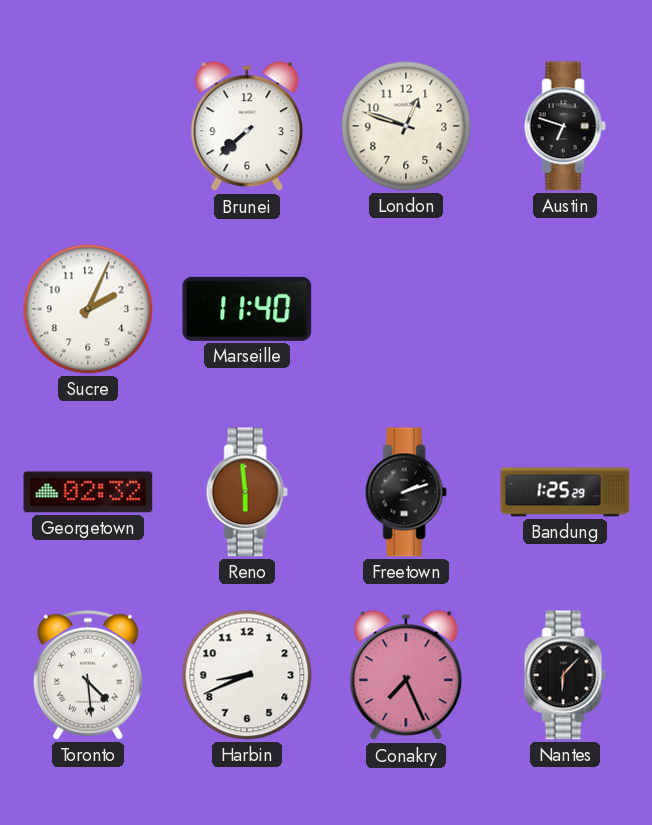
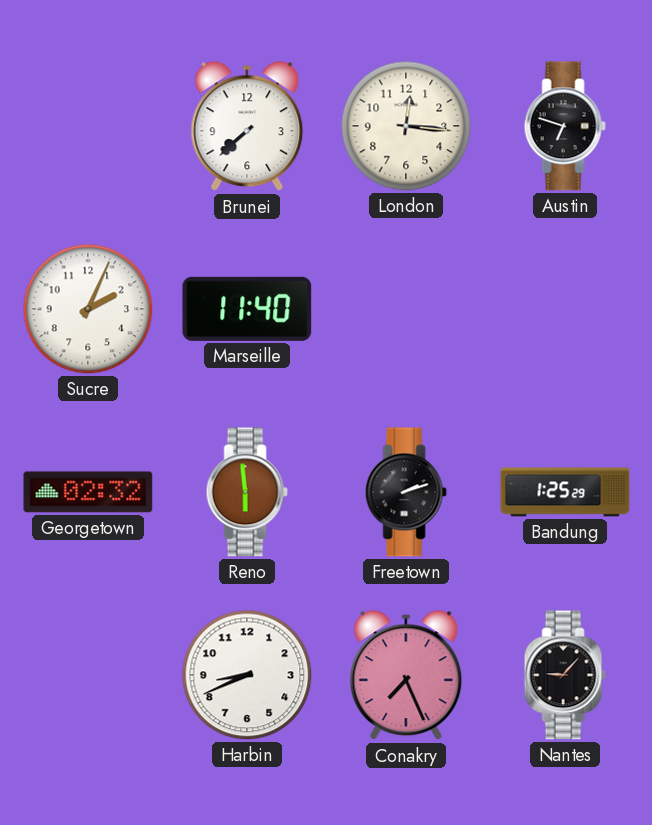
London: 12:48 -> 12:16
Toronto: 4:29 -> none
Nantes: 6:07 -> 9:07
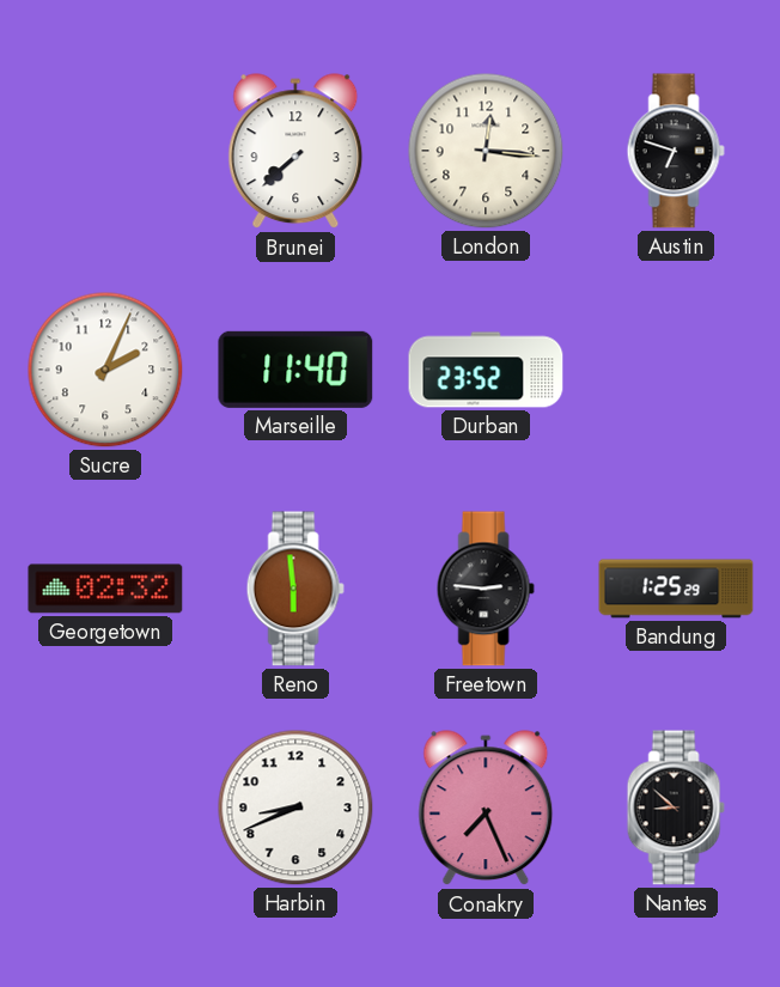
Durban: none -> 23:52
Freetown: 2:12 -> 2:46
Nantes: 9:07 -> 8:52
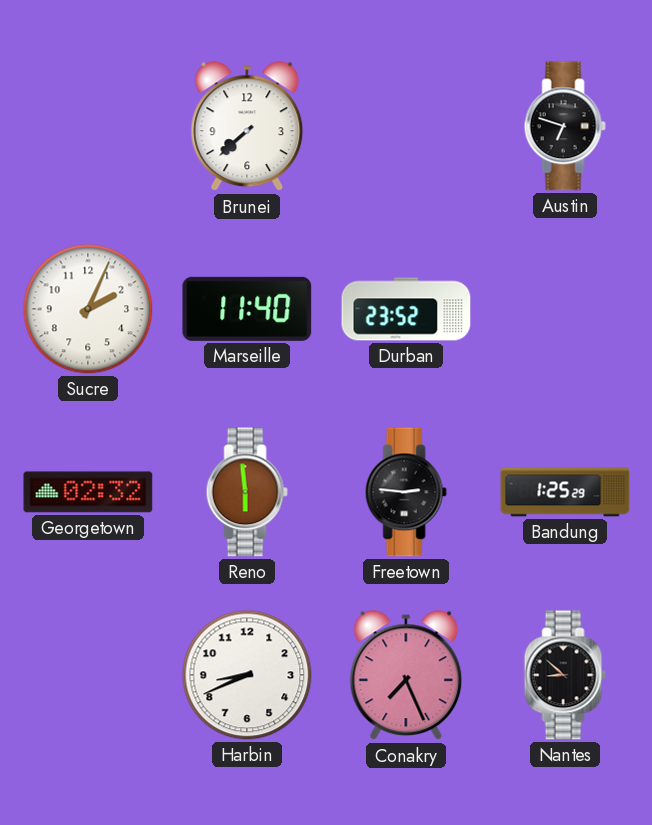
London: 12:16 -> none
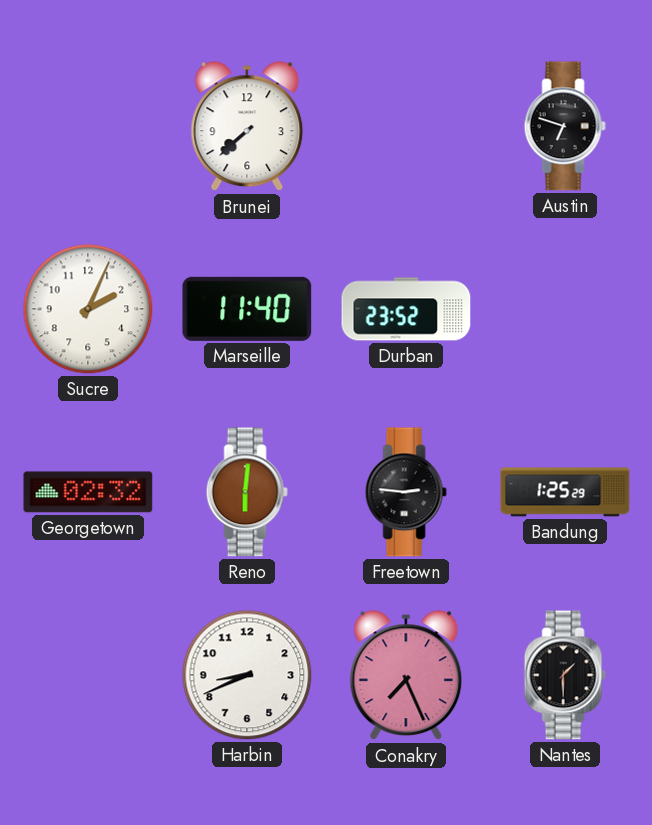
Reno: 5:59 -> 6:01
Nantes: 8:52 -> 1:30
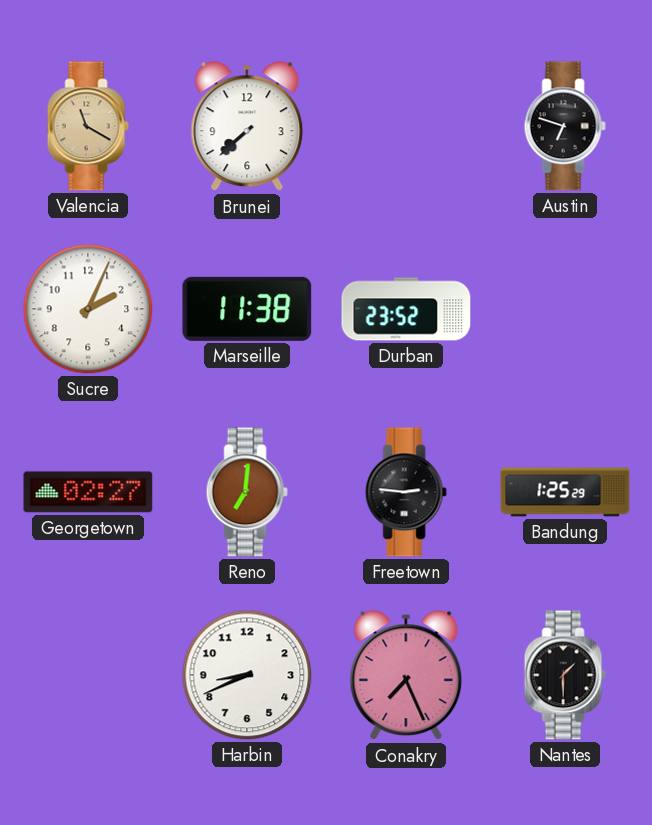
Valencia: none -> 11:20
Marseille: 11:40 -> 11:38
Georgetown: 02:32 -> 02:27
Reno: 6:01 -> 7:01
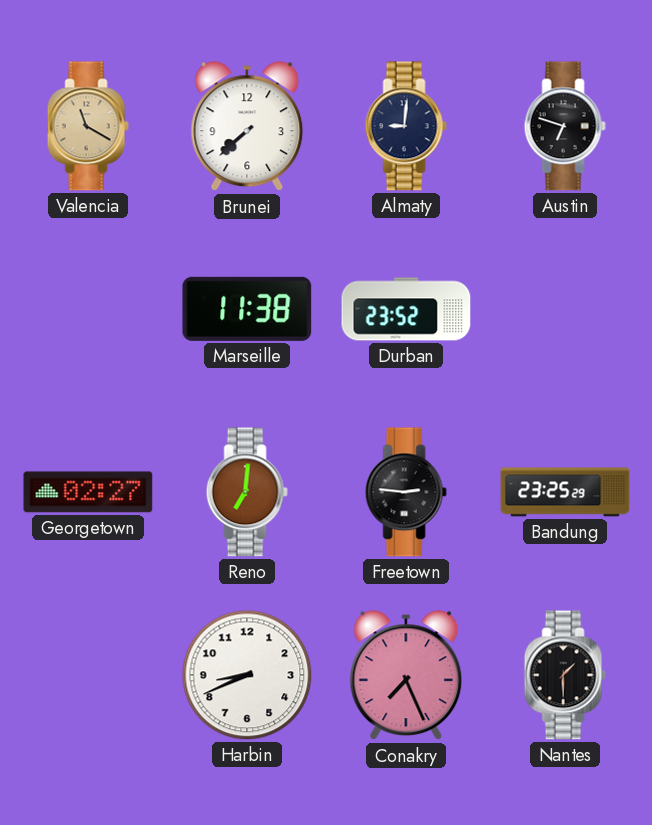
Almaty: none -> 9:01
Sucre: 2:04 -> none
Bandung: 1:25 -> 23:25
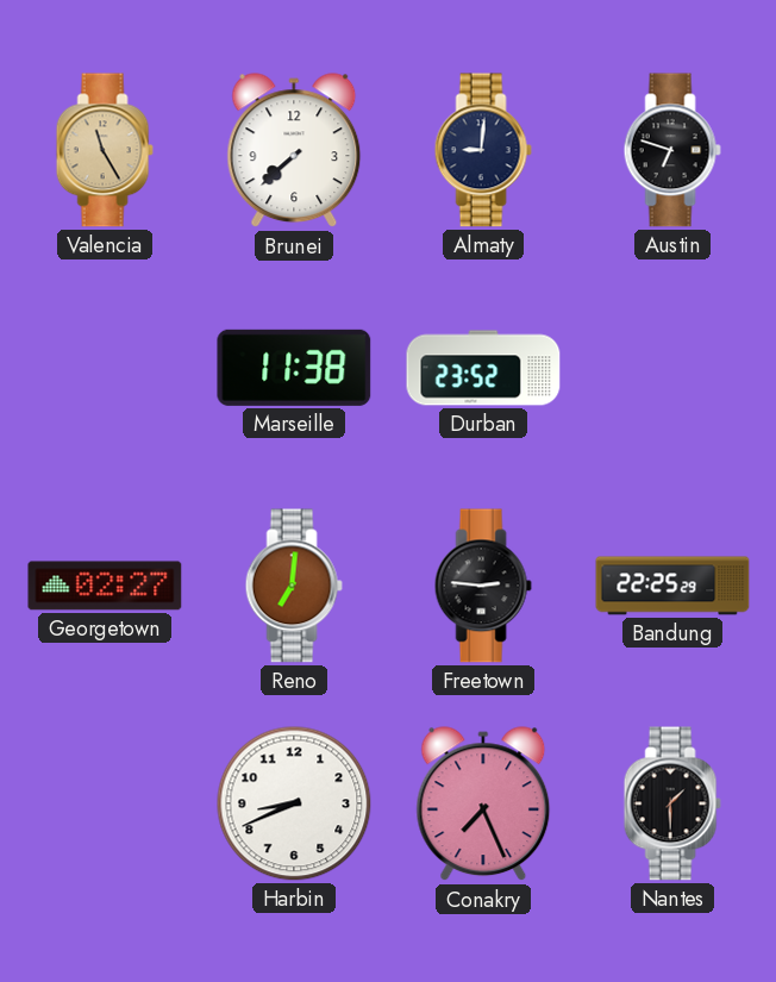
Valencia: 11:20 -> 11:25
Bandung: 23:25 -> 22:25
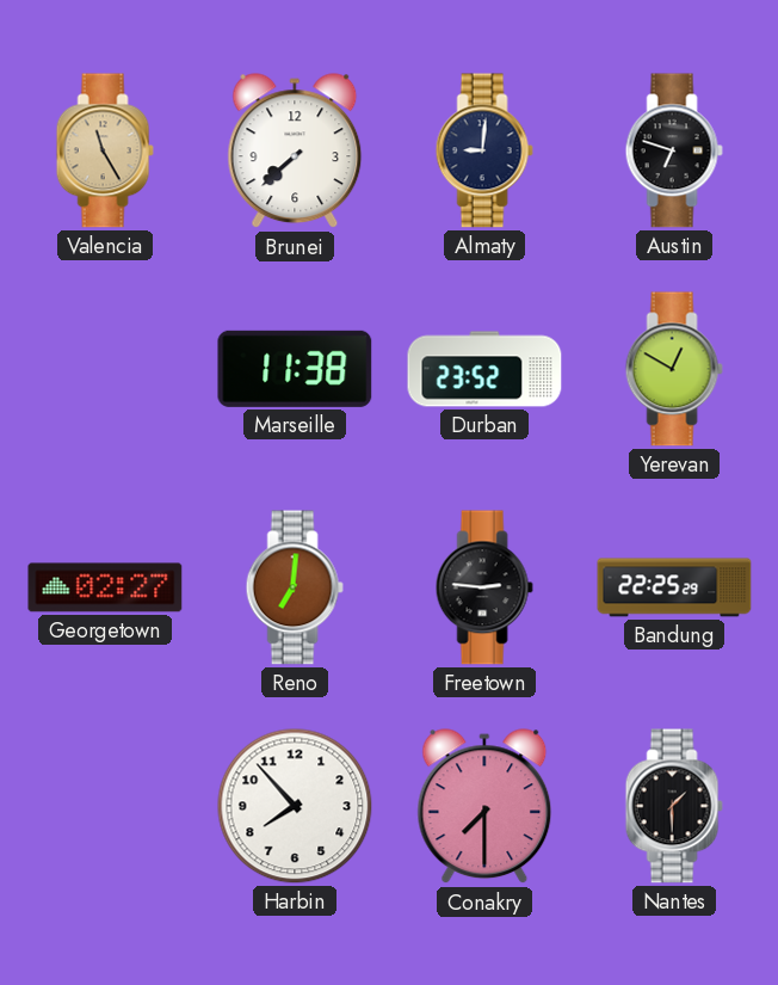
Yerevan: none -> 12:50
Harbin: 8:41 -> 7:53
Conakry: 7:26 -> 7:30
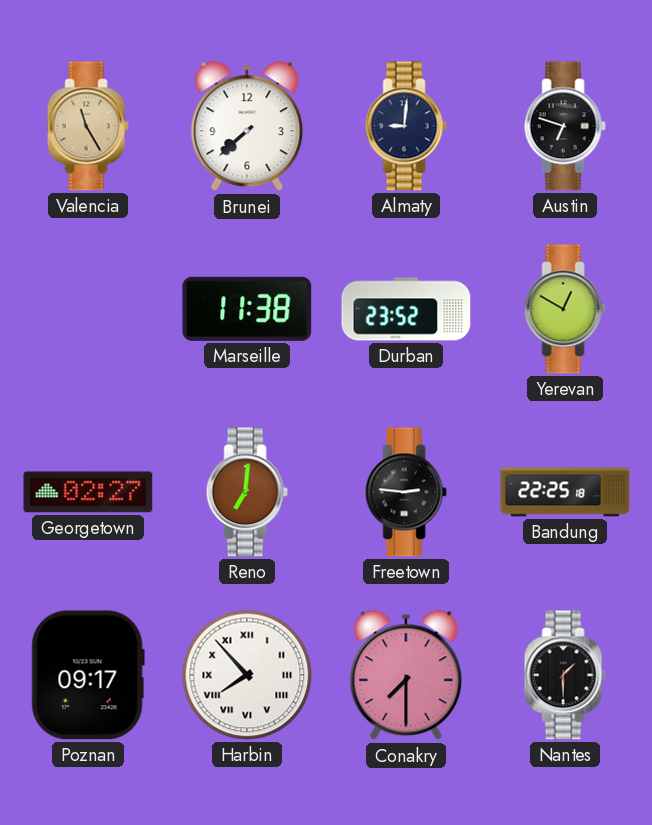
Bandung: 22:25:29 -> 22:25:18
Poznan: none -> 09:17
Harbin numerals: Arabic -> Roman
